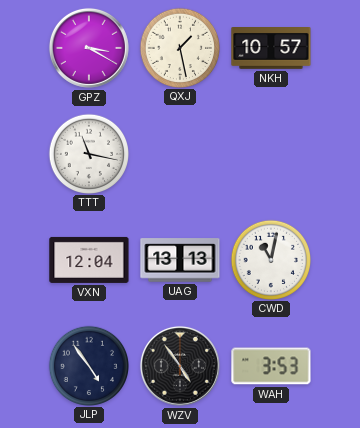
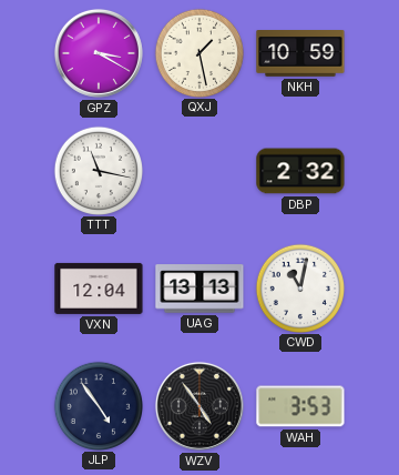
NKH: 10:57 -> 10:59
DBP: none -> 2:32
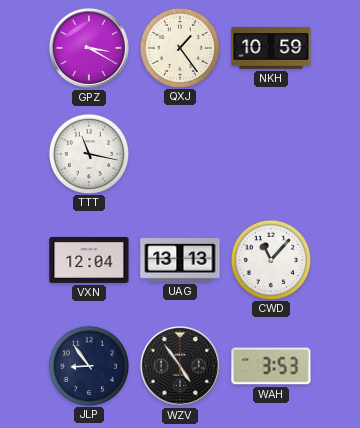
QXJ: 1:28 -> 1:24
DBP: 2:32 -> none
CWD: 11:02 -> 11:07
JLP: 4:54 -> 8:54
